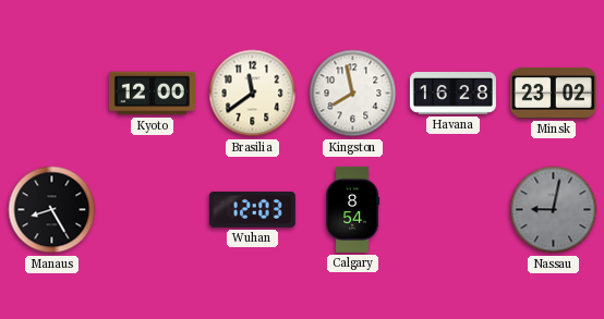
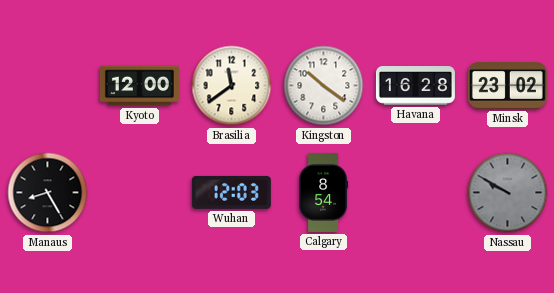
Kingston: 7:58 -> 10:21
Nassau: 9:02 -> 9:50
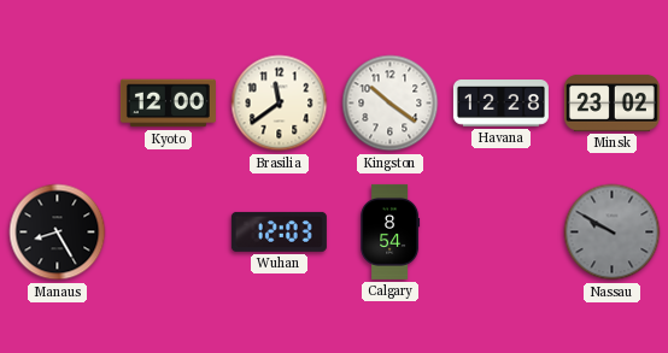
Havana: 16:28 -> 12:28
